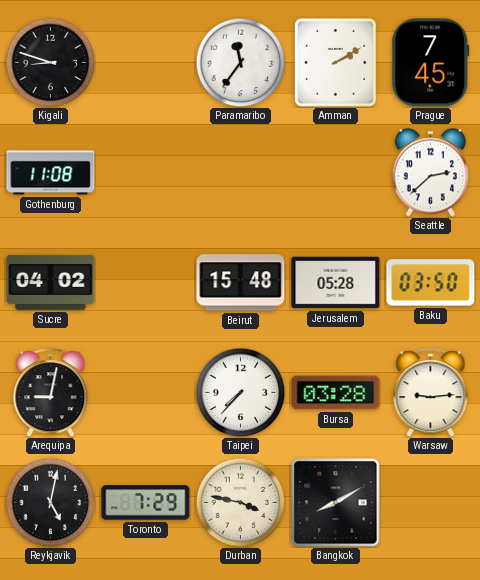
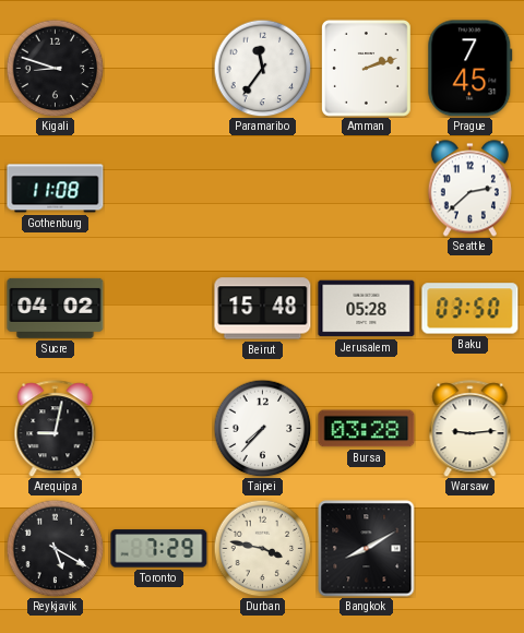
Amman: 2:10 -> 2:12
Reykjavik: 5:02 -> 5:20
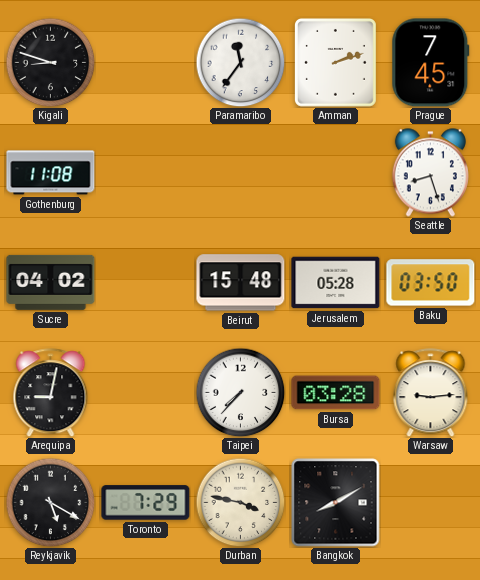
Seattle: 2:38 -> 8:27
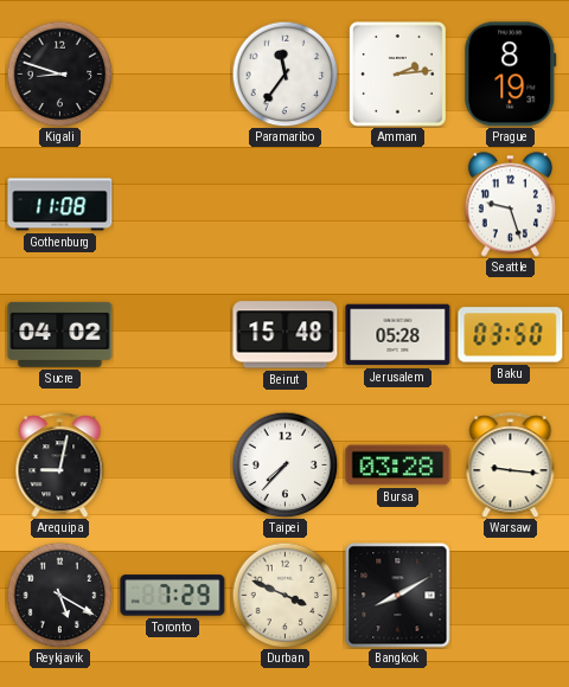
Amman: 2:12 -> 2:14
Prague: 7:45 -> 8:19
Seattle: 8:27 -> 9:27
Warsaw: 9:14 -> 9:16
Durban: 3:47 -> 3:49
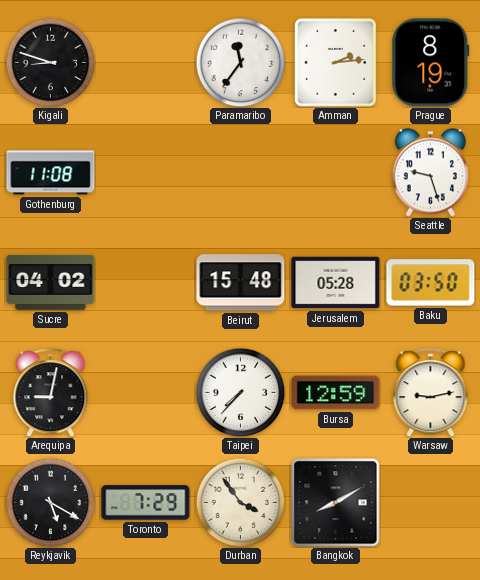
Bursa: 03:28 -> 12:59
Warsaw: 9:16 -> 9:13
Durban: 3:49 -> 3:54
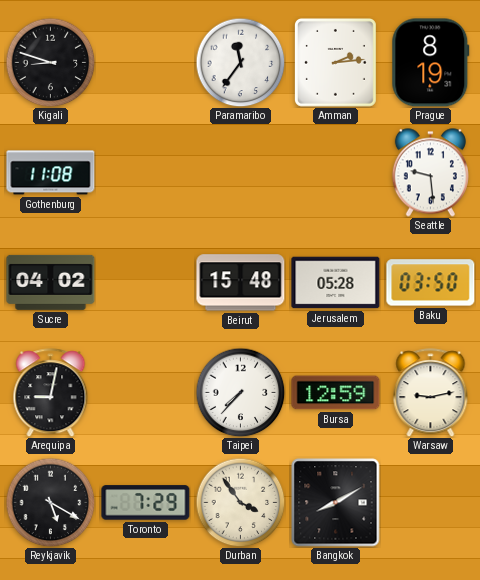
Seattle: 9:27 -> 9:29
